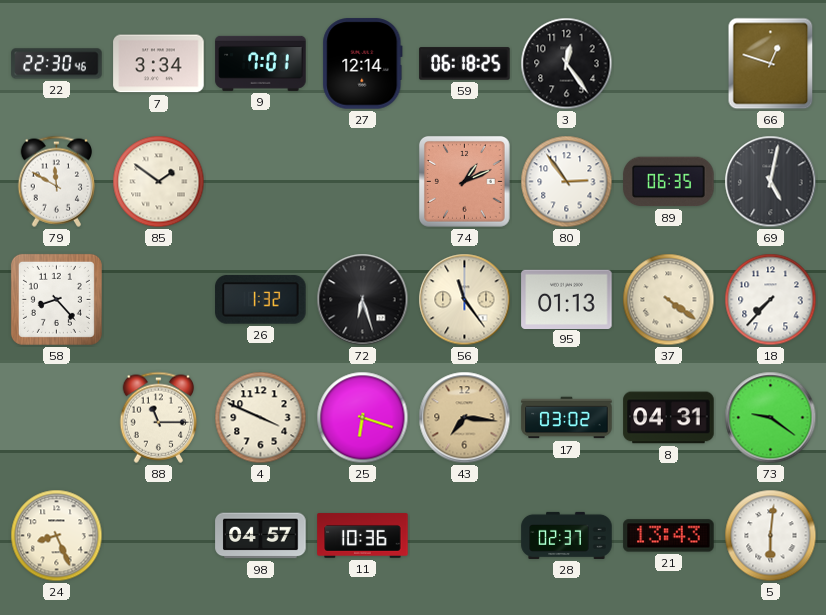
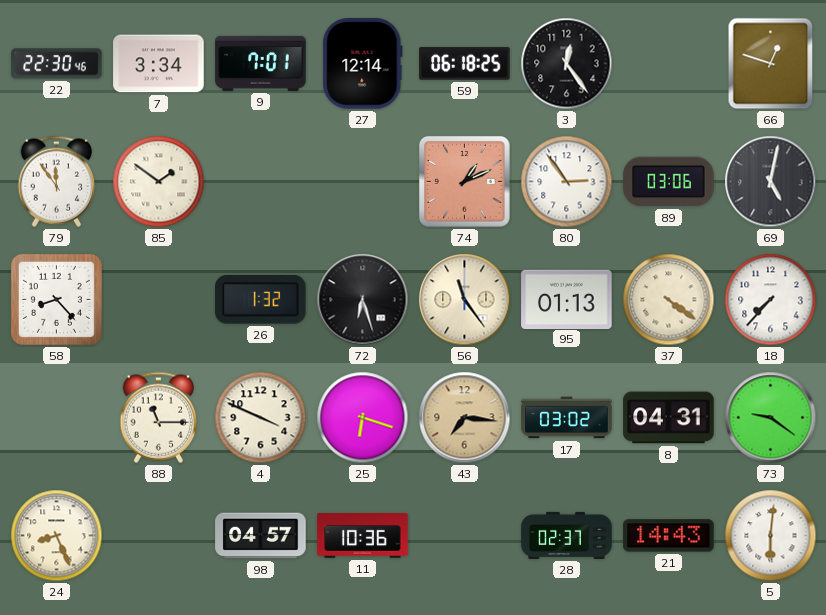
79: 11:50 -> 11:54
89: 06:35 -> 03:06
21: 13:43 -> 14:43
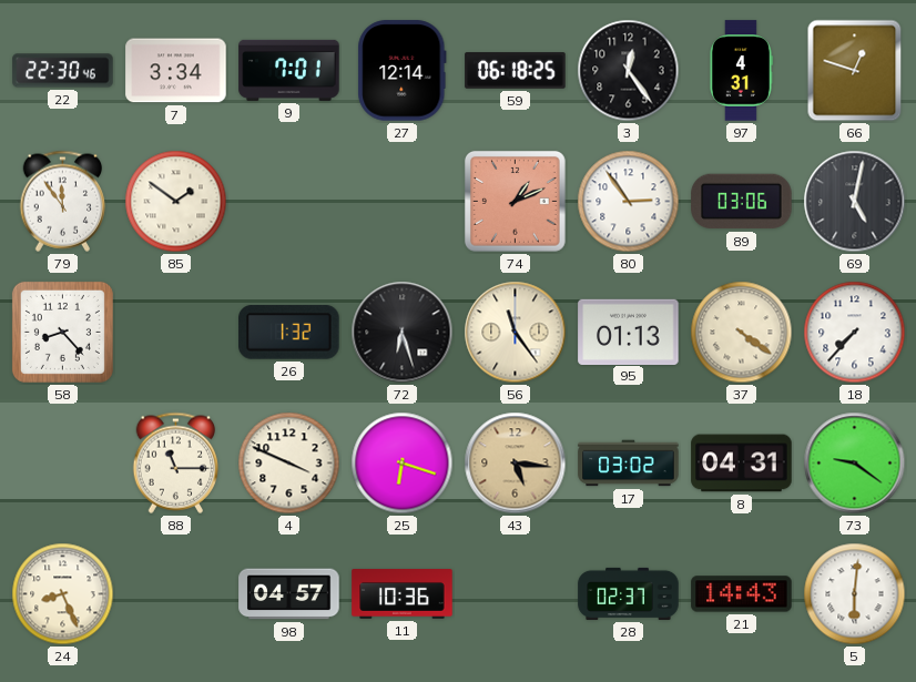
97: none -> 4:31
43: 7:16 -> 5:16
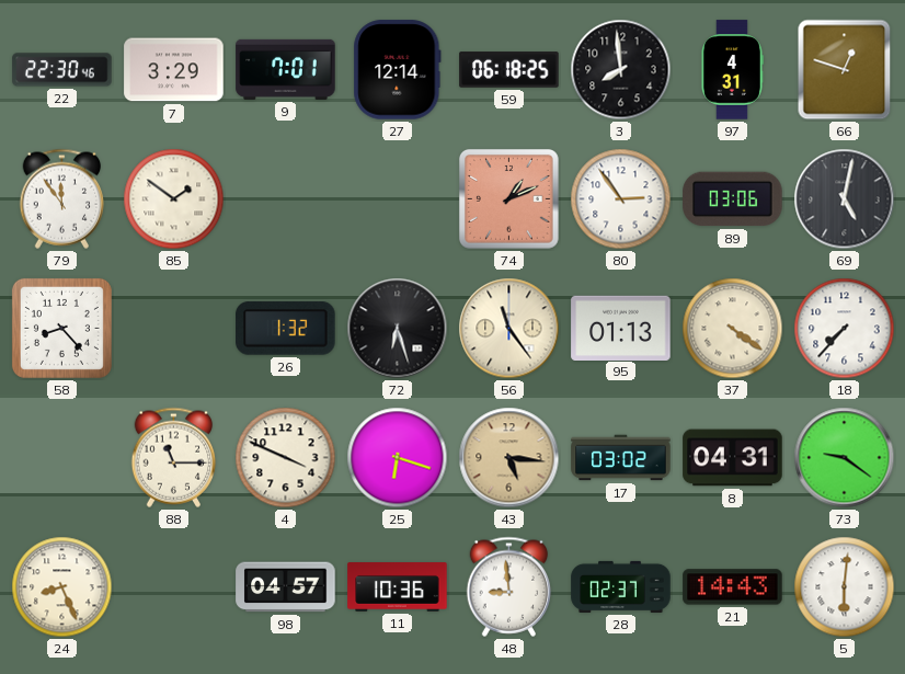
7: 3:34 -> 3:29
3: 12:24 -> 7:59
48: none -> 8:59
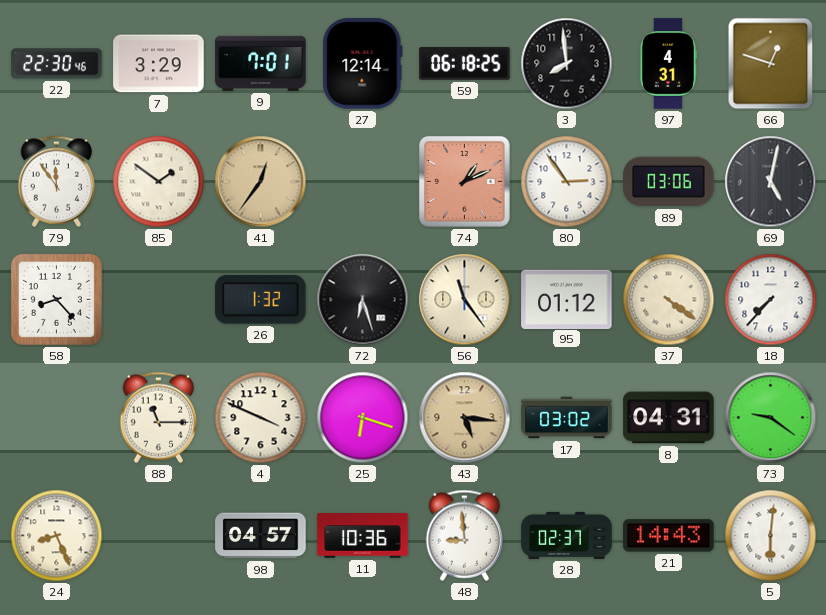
41: none -> 12:36
95: 01:13 -> 01:12
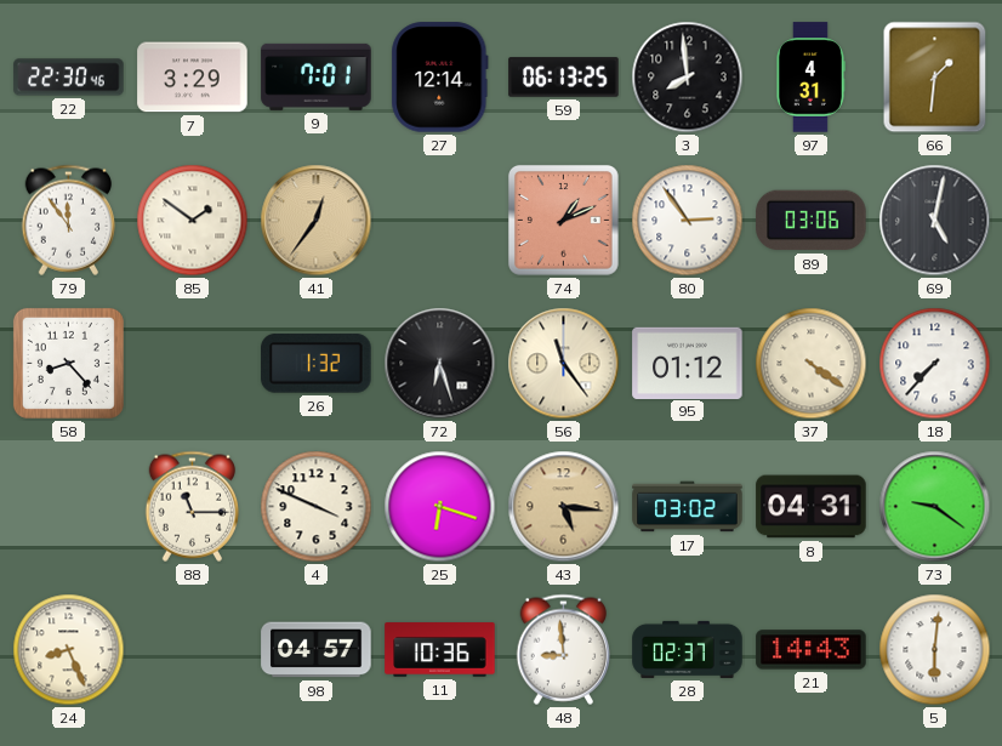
59: 06:18 -> 06:13
66: 12:48 -> 1:31
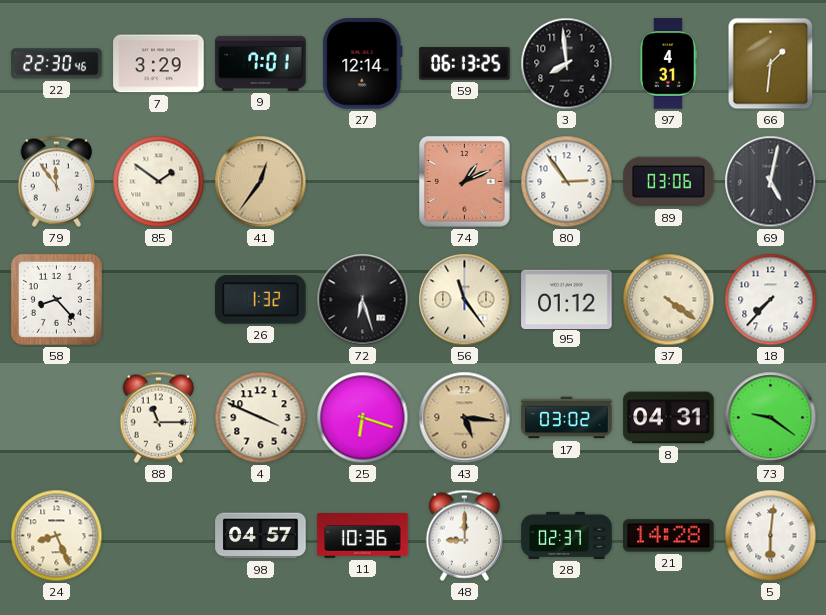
48: 8:59 -> 9:00
21: 14:43 -> 14:28
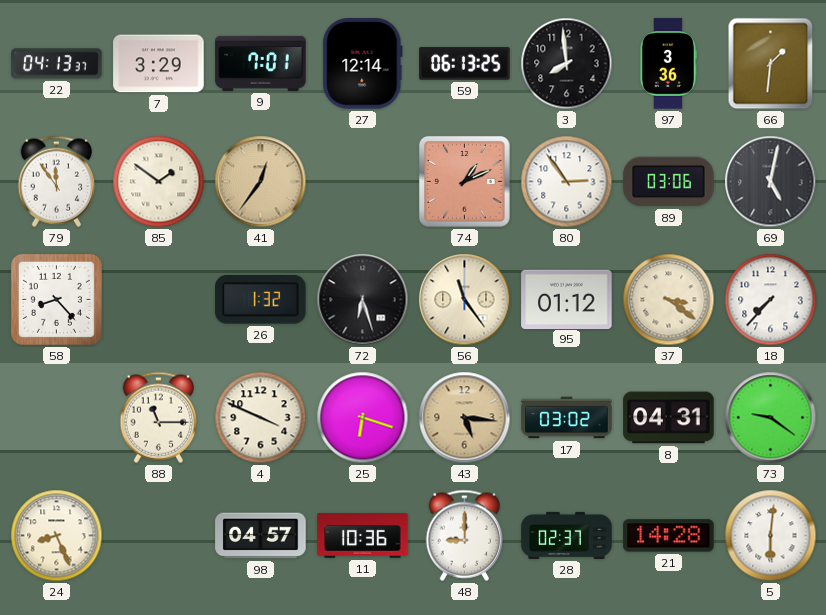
22: 22:30 -> 04:13
97: 4:31 -> 3:36
37: 4:21 -> 3:21
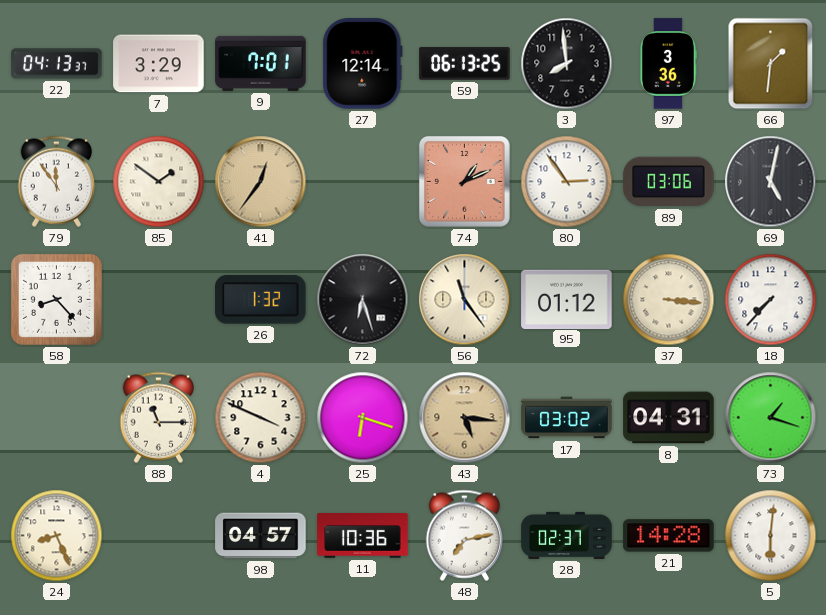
37: 3:21 -> 3:16
73: 9:21 -> 1:18
48: 9:00 -> 7:13
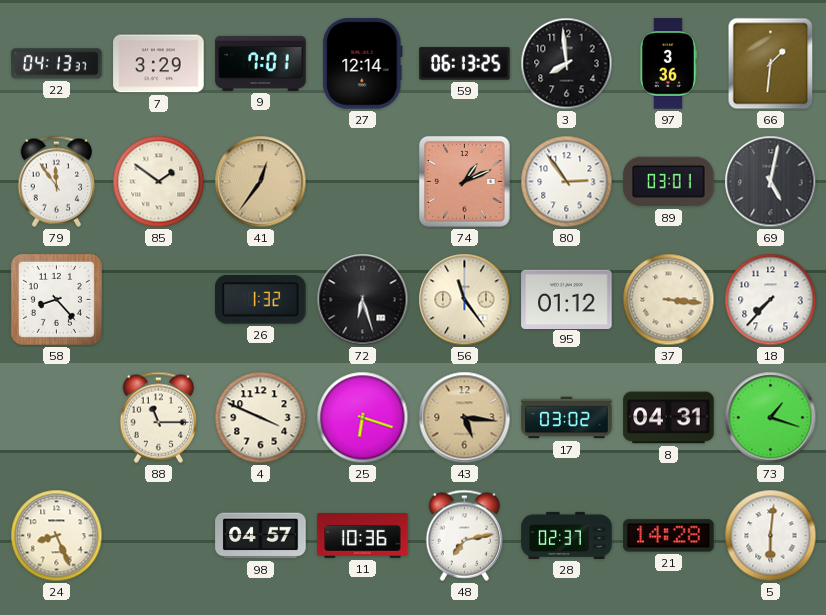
89: 03:06 -> 03:01
